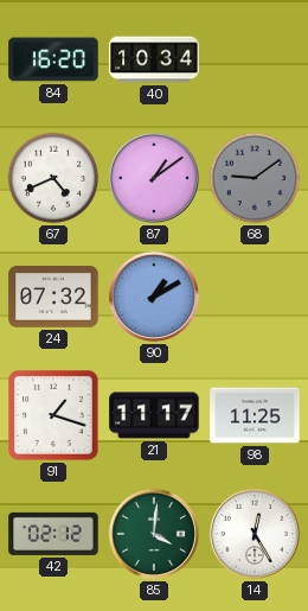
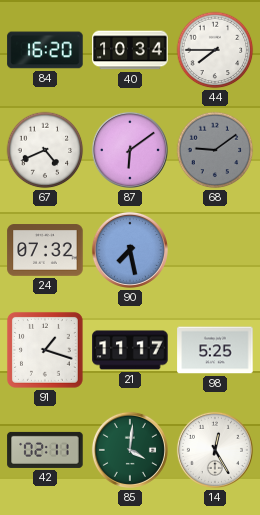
44: none -> 7:45
87: 1:09 -> 6:09
90: 1:10 -> 7:28
98: 11:25 -> 5:25
42: 02:12 -> 02:11
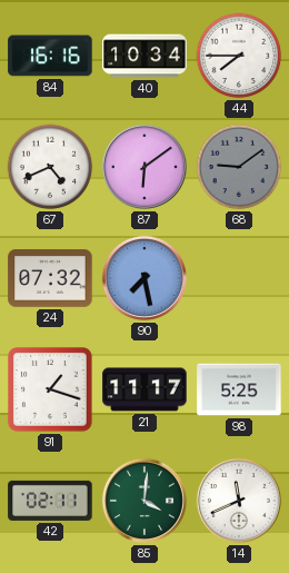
84: 16:20 -> 16:16
14: 12:25 -> 11:41
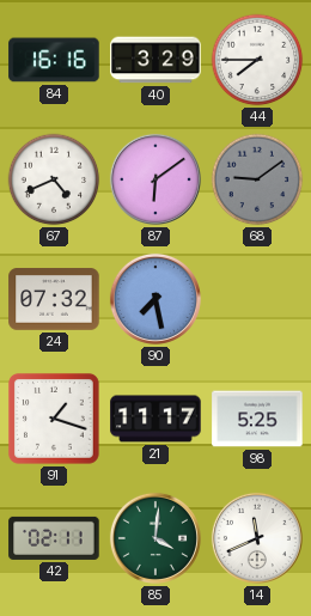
40: 10:34 -> 3:29
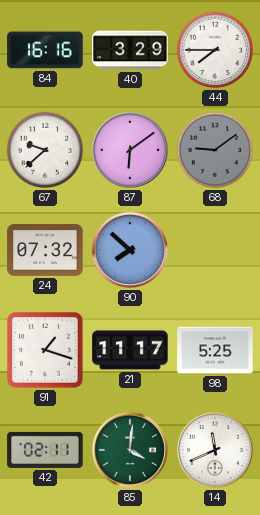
67: 4:41 -> 9:38
90: 7:28 -> 7:52
